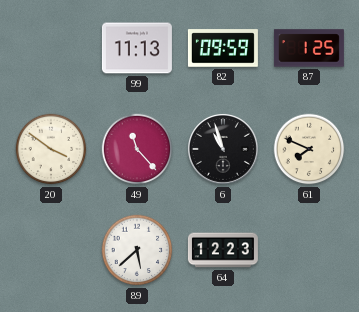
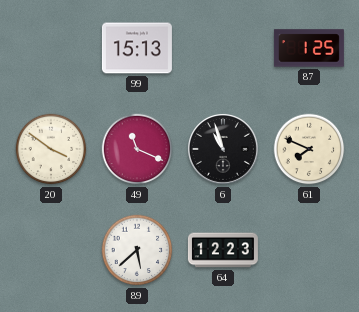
99: 11:13 -> 15:13
82: 09:59 -> none
49: 11:23 -> 11:19
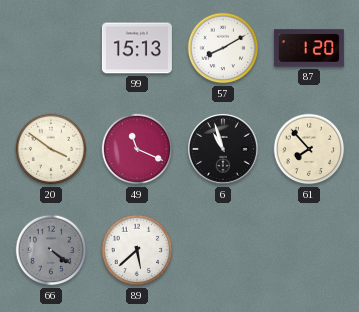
57: none -> 8:10
87: 1:25 -> 1:20
61: 7:49 -> 7:53
66: none -> 4:21
64: 12:23 -> none
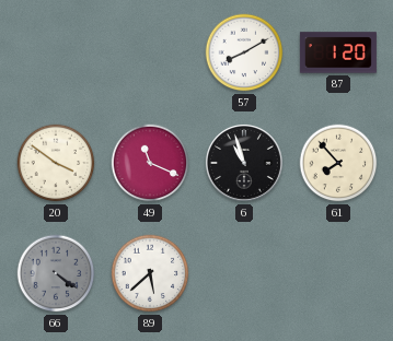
99: 15:13 -> none
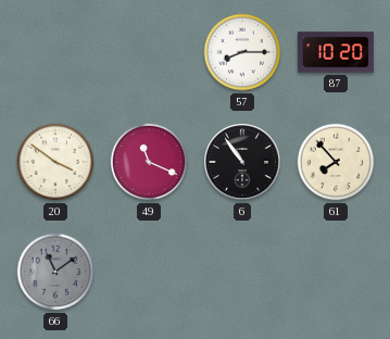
57: 8:10 -> 8:15
87: 1:20 -> 10:20
6: 10:57 -> 10:54
66: 4:21 -> 11:09
89: 5:38 -> none
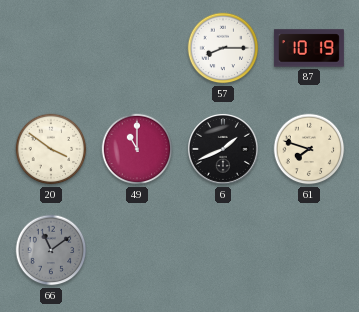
87: 10:20 -> 10:19
49: 11:19 -> 11:00
6: 10:54 -> 1:41
61: 7:53 -> 7:48
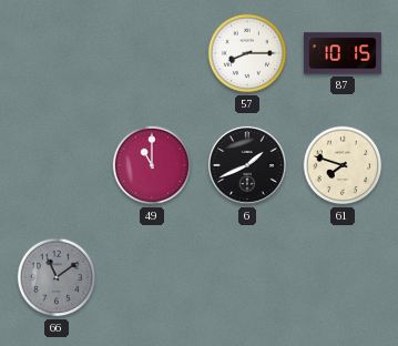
87: 10:19 -> 10:15
20: 3:51 -> none
